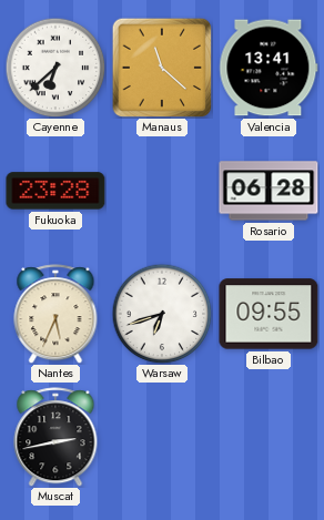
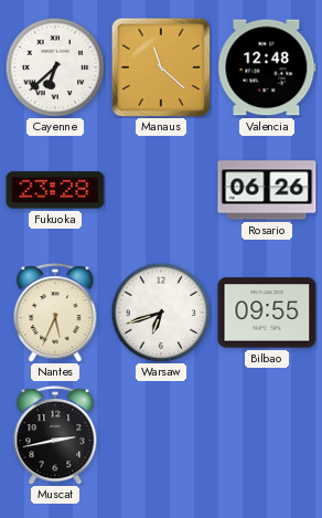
Valencia: 13:41 -> 12:48
Rosario: 06:28 -> 06:26
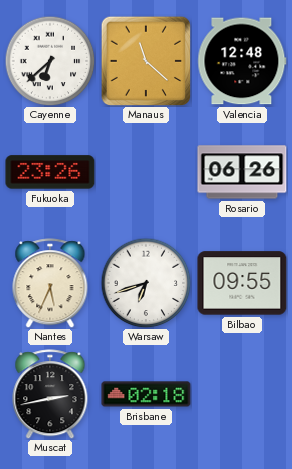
Fukuoka: 23:28 -> 23:26
Brisbane: none -> 02:18
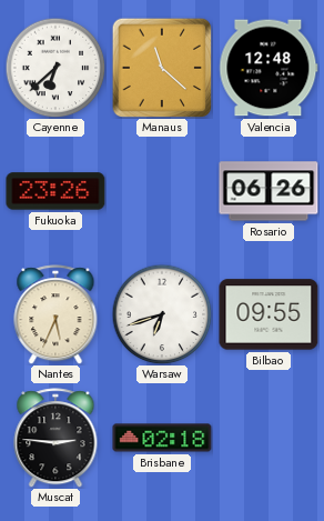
Muscat: 2:43 -> 2:46
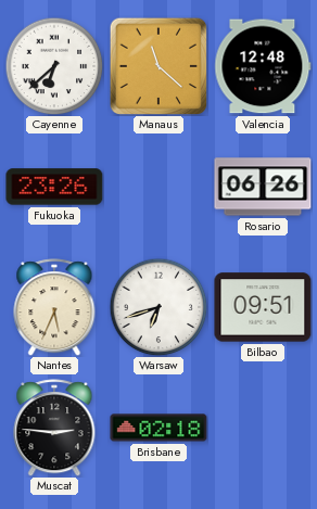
Bilbao: 09:55 -> 09:51
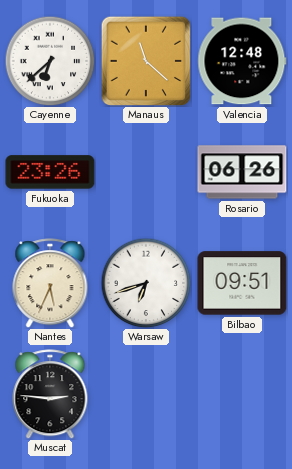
Brisbane: 02:18 -> none
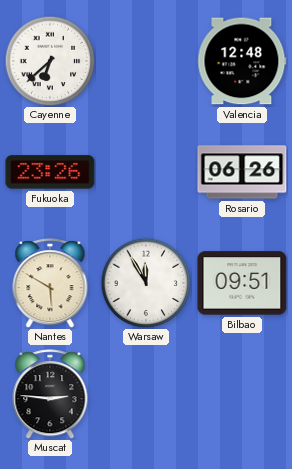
Manaus: 11:22 -> none
Nantes: 5:34 -> 5:50
Warsaw: 6:42 -> 11:55
